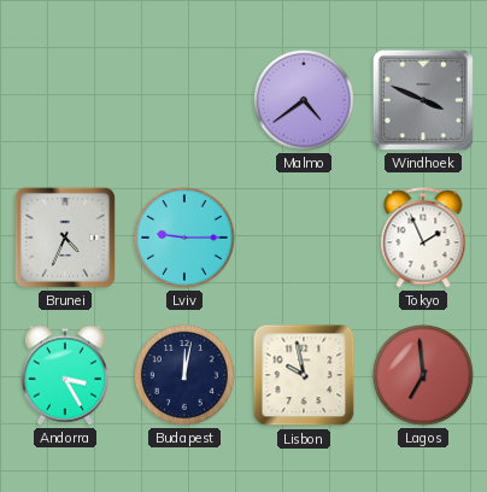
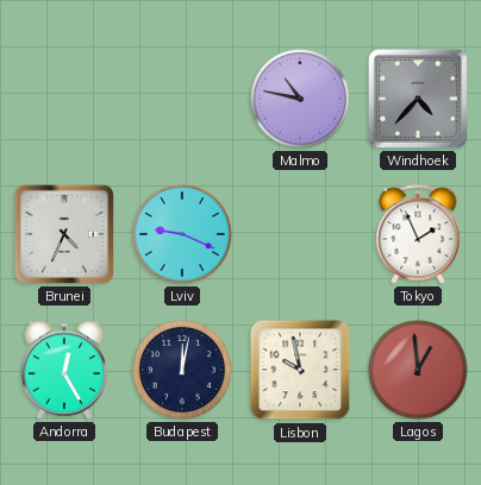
Malmo: 4:39 -> 10:47
Windhoek: 3:49 -> 4:37
Lviv: 9:15 -> 9:19
Andorra: 3:25 -> 12:25
Lagos: 6:59 -> 12:59
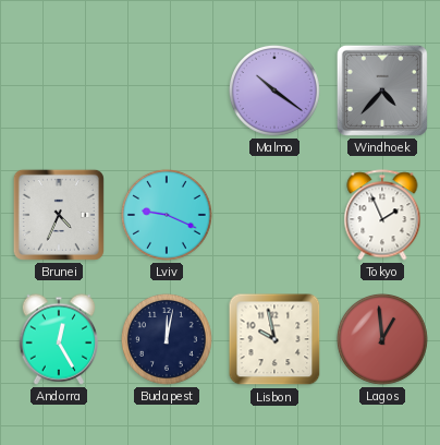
Malmo: 10:47 -> 10:21
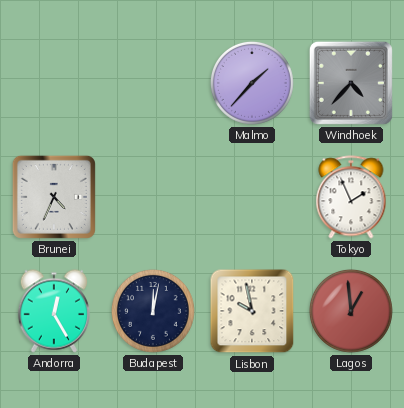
Malmo: 10:21 -> 1:37
Lviv: 9:19 -> none
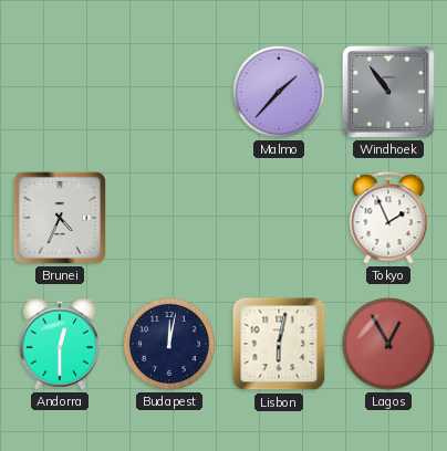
Windhoek: 4:37 -> 10:54
Andorra: 12:25 -> 12:30
Lisbon: 9:58 -> 6:02
Lagos: 12:59 -> 12:55
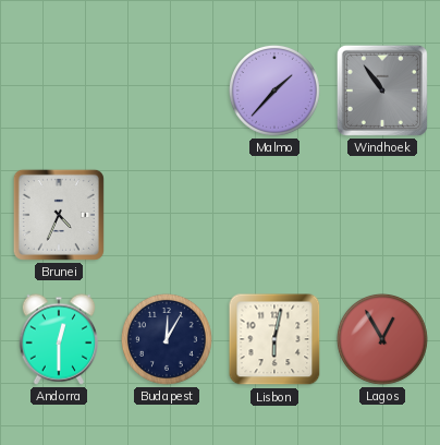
Tokyo: 1:56 -> none
Budapest: 12:02 -> 12:05
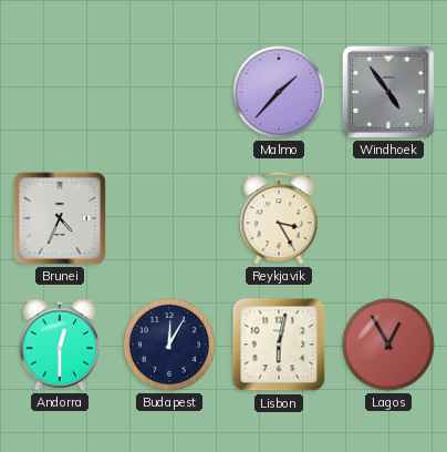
Windhoek: 10:54 -> 4:54
Reykjavik: none -> 3:25
